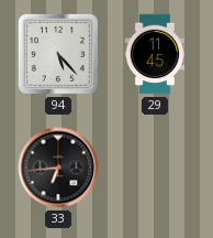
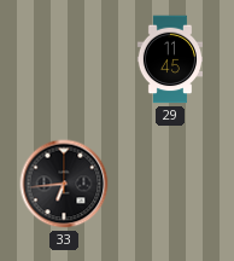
94: 5:23 -> none
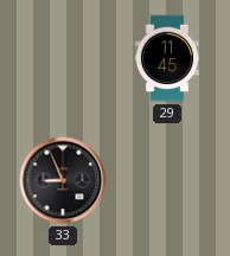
33: 6:44 -> 8:56
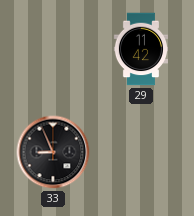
29: 11:45 -> 11:42
